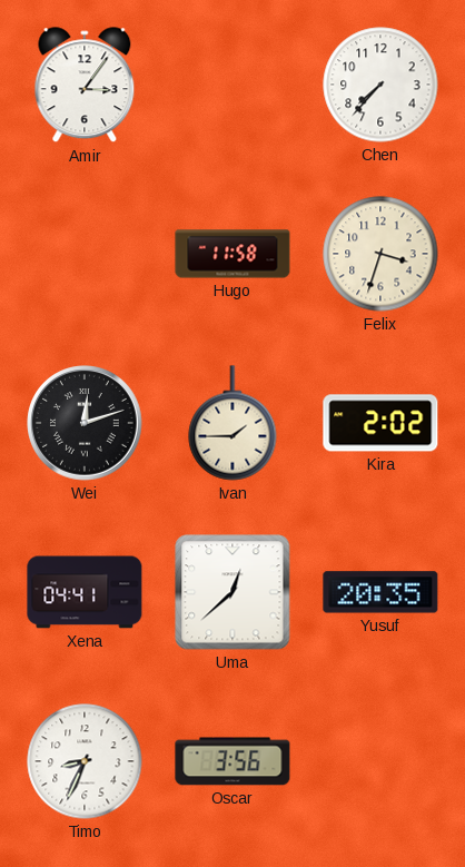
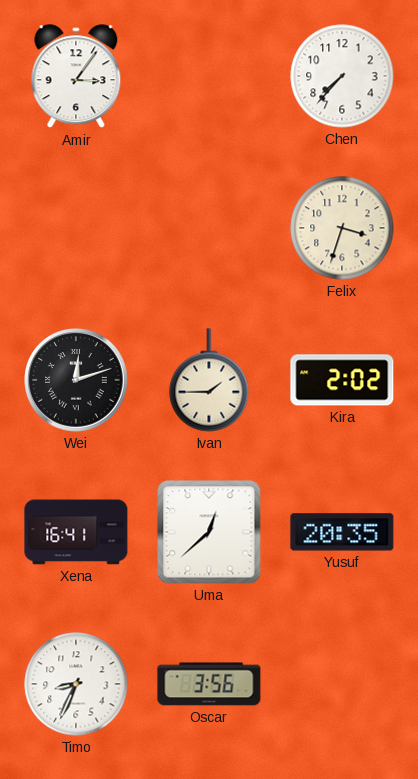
Hugo: 11:58 -> none
Xena: 04:41 -> 16:41
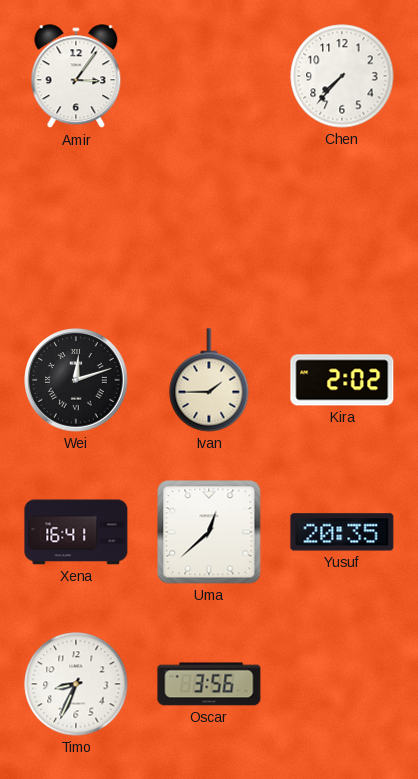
Felix: 3:33 -> none
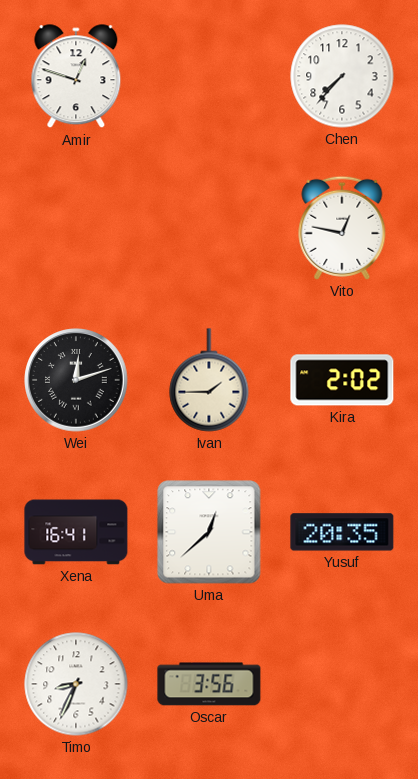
Amir: 3:06 -> 12:48
Vito: none -> 12:47
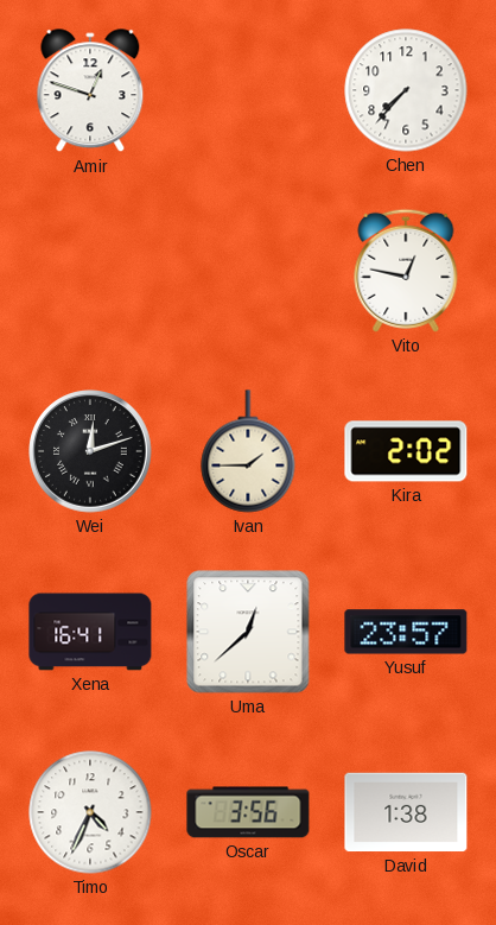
Yusuf: 20:35 -> 23:57
Timo: 8:34 -> 4:34
David: none -> 1:38
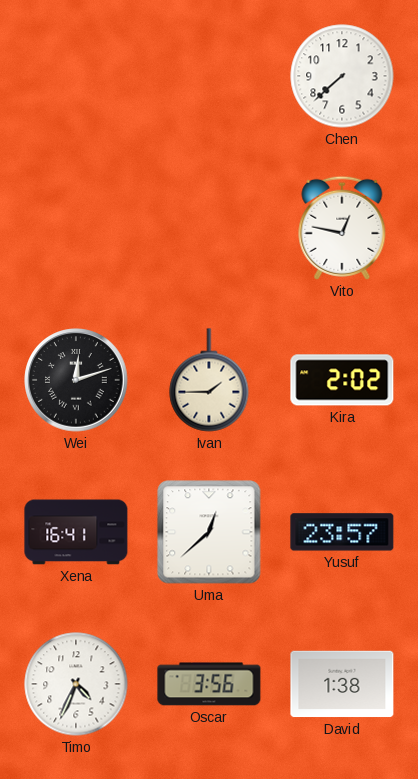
Amir: 12:48 -> none
Chen: 7:37 -> 7:38
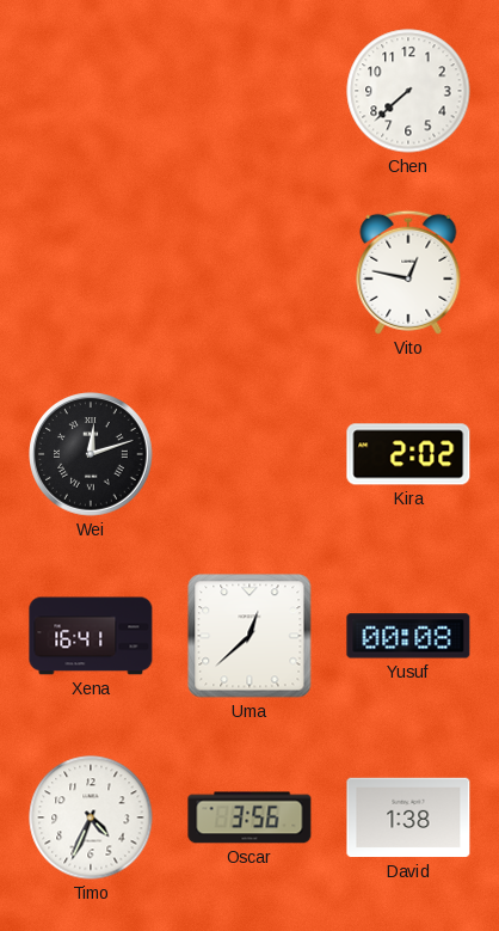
Ivan: 1:45 -> none
Yusuf: 23:57 -> 00:08
